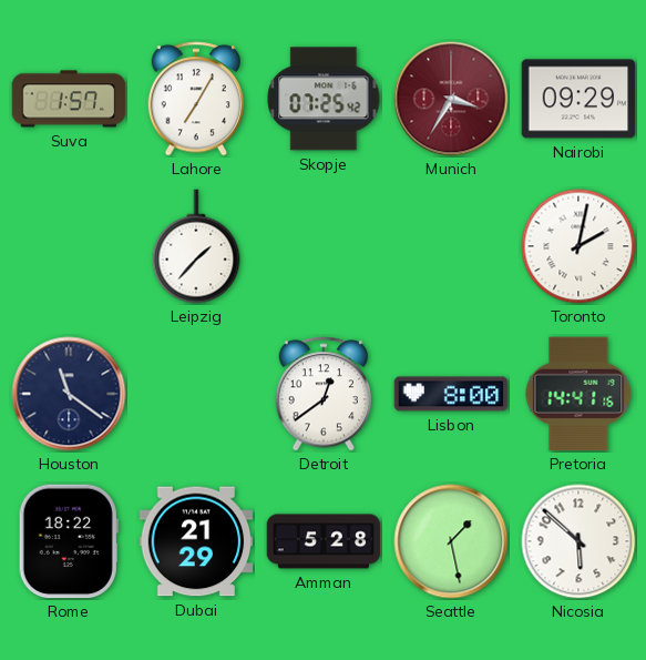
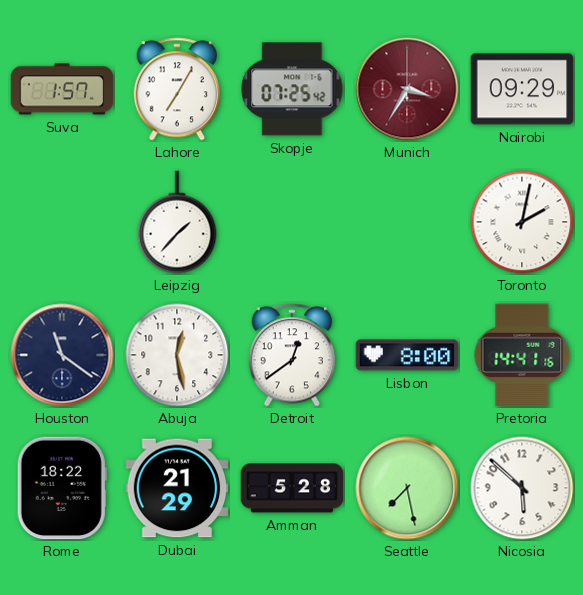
Abuja: none -> 12:28
Seattle: 1:28 -> 7:28
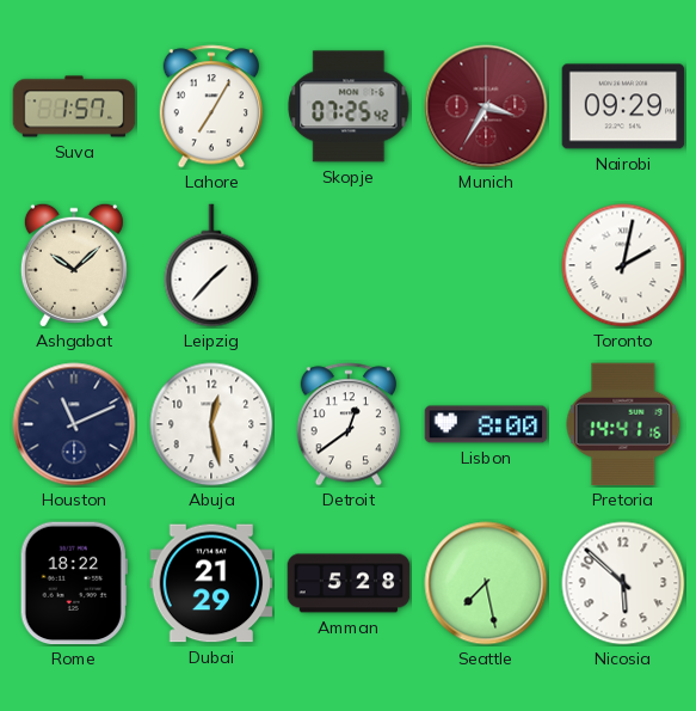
Ashgabat: none -> 10:08
Houston: 11:21 -> 11:11
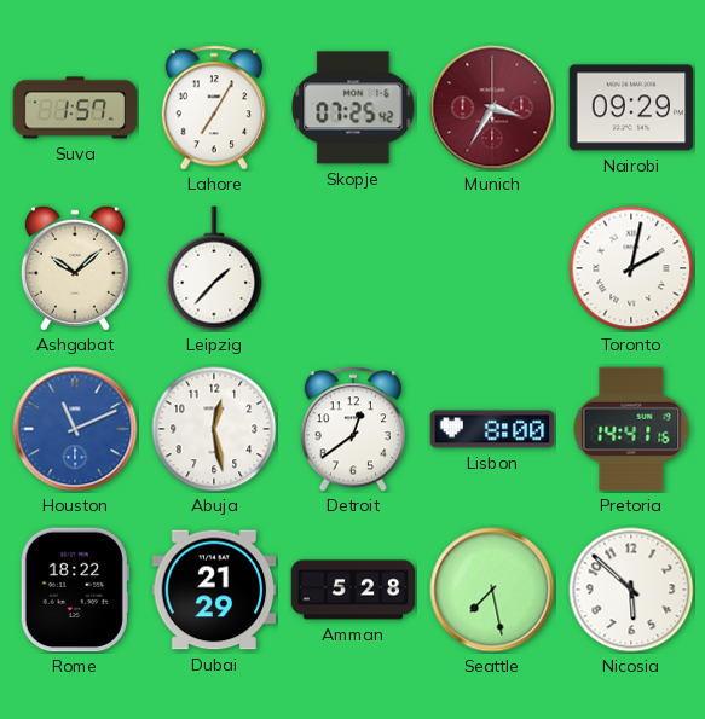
Houston dial: navy -> blue
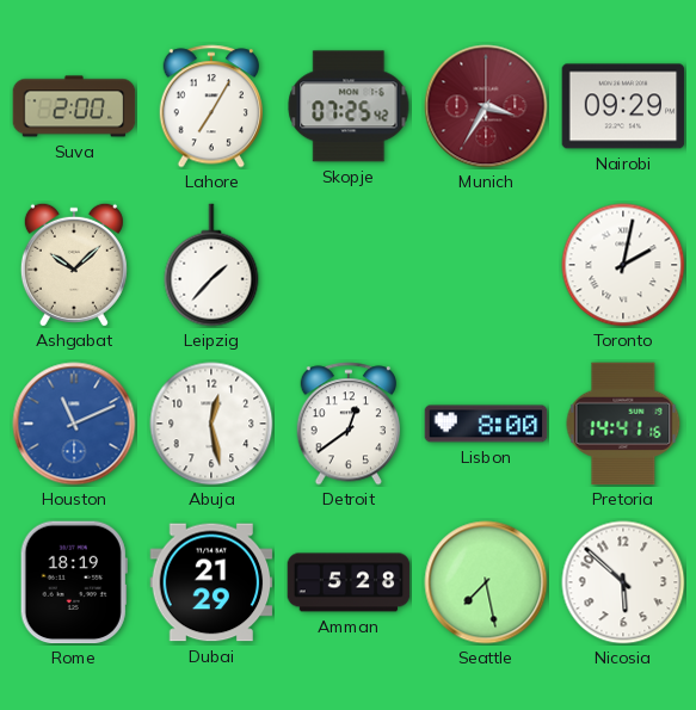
Suva: 1:57 -> 2:00
Rome: 18:22 -> 18:19
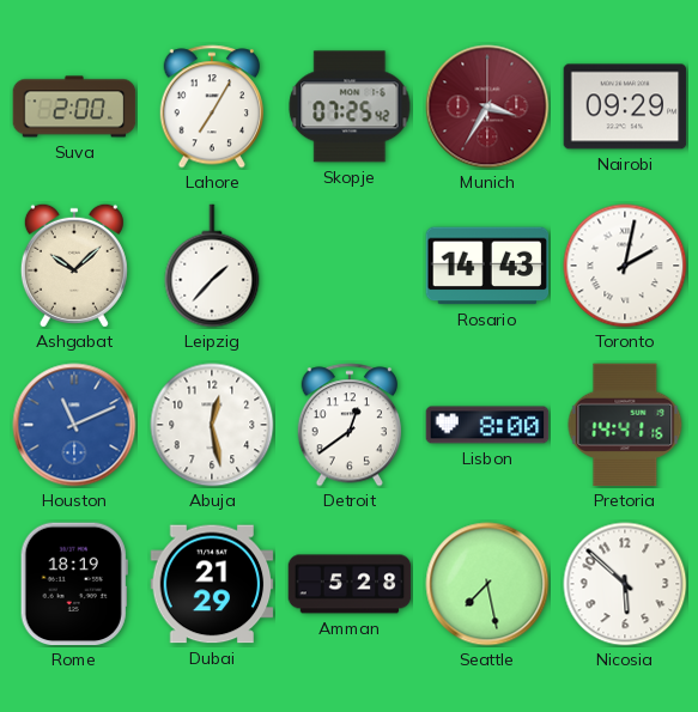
Rosario: none -> 14:43
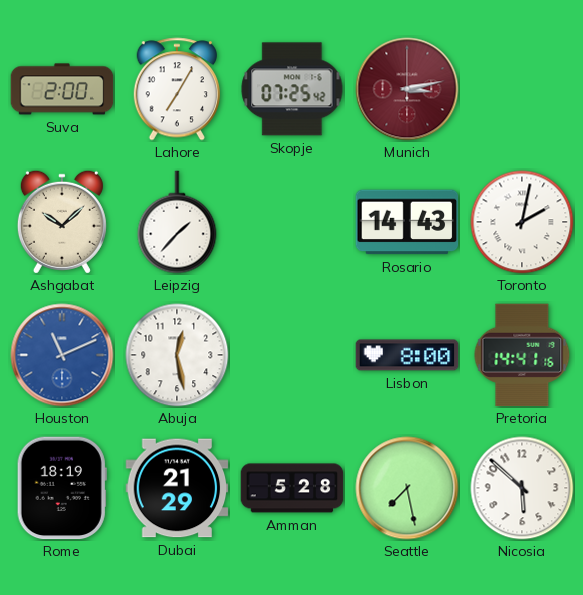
Munich: 3:35 -> 3:13
Nairobi: 09:29 -> none
Detroit: 12:39 -> none
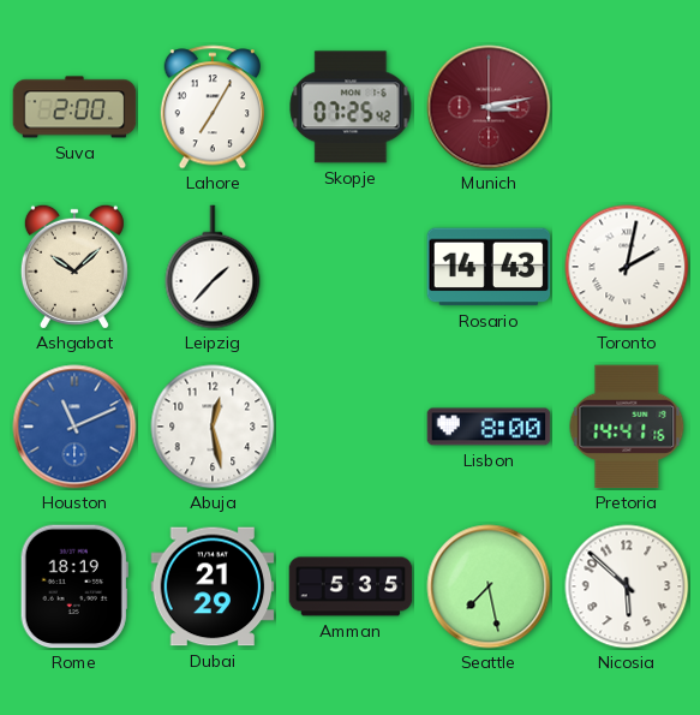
Amman: 5:28 -> 5:35
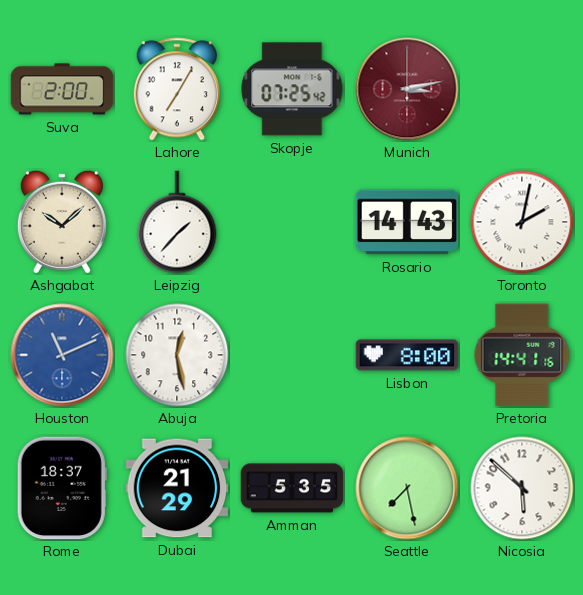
Rome: 18:19 -> 18:37
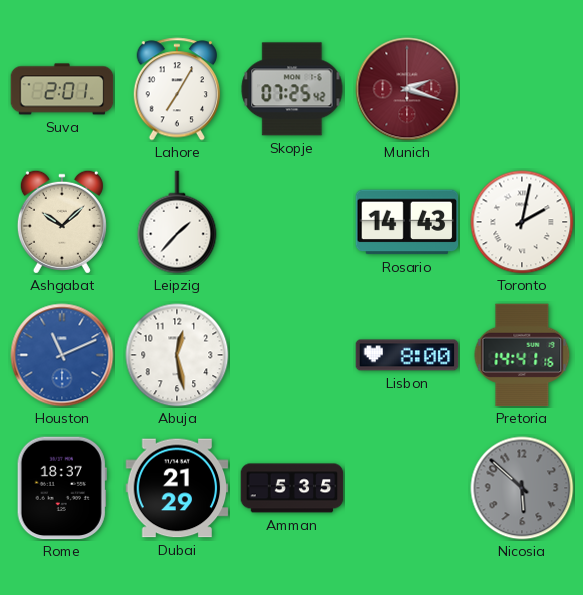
Suva: 2:00 -> 2:01
Munich: 3:13 -> 2:18
Seattle: 7:28 -> none
Nicosia dial: white -> grey
